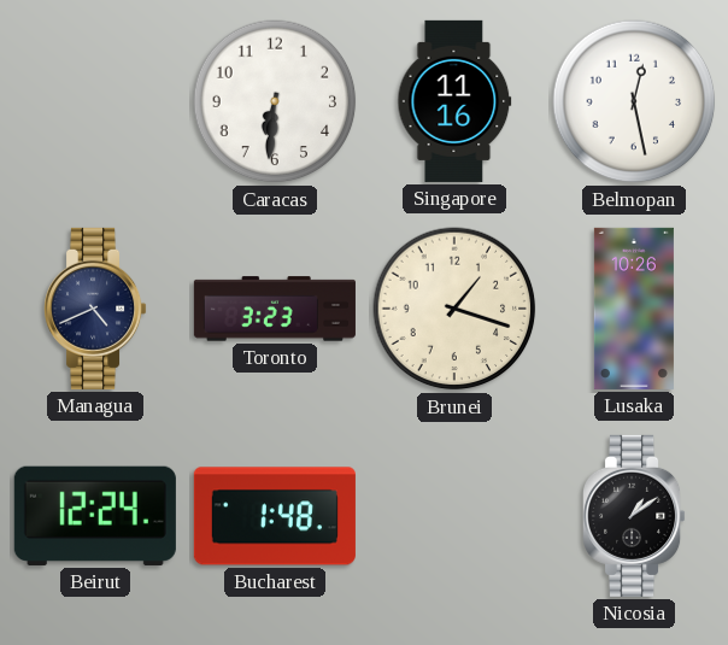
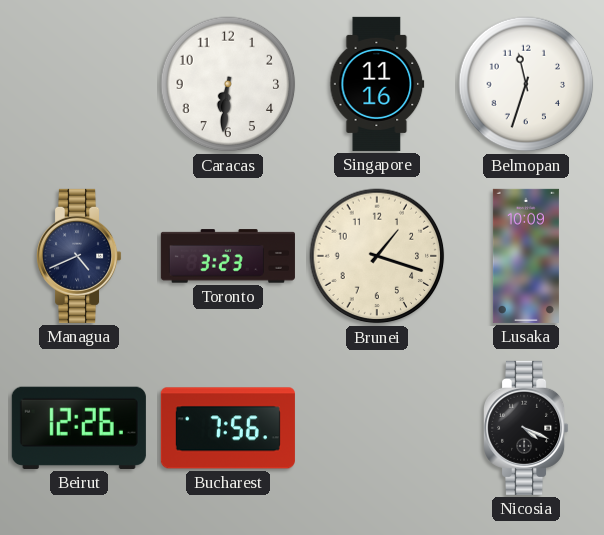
Belmopan: 12:28 -> 11:33
Lusaka: 10:26 -> 10:09
Beirut: 12:24 -> 12:26
Bucharest: 1:48 -> 7:56
Nicosia: 1:09 -> 4:19
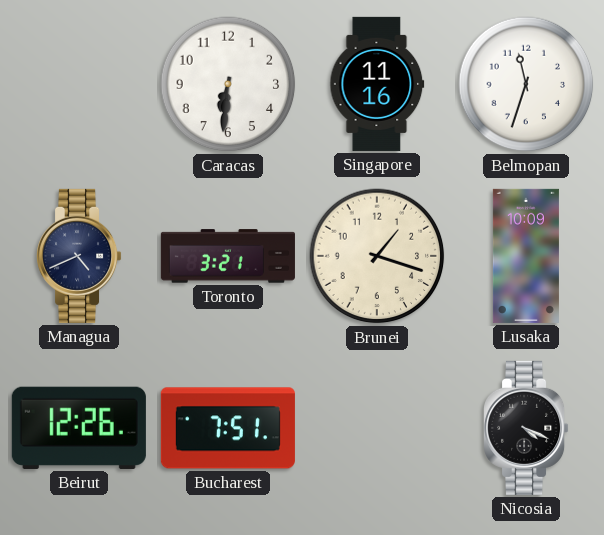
Toronto: 3:23 -> 3:21
Bucharest: 7:56 -> 7:51
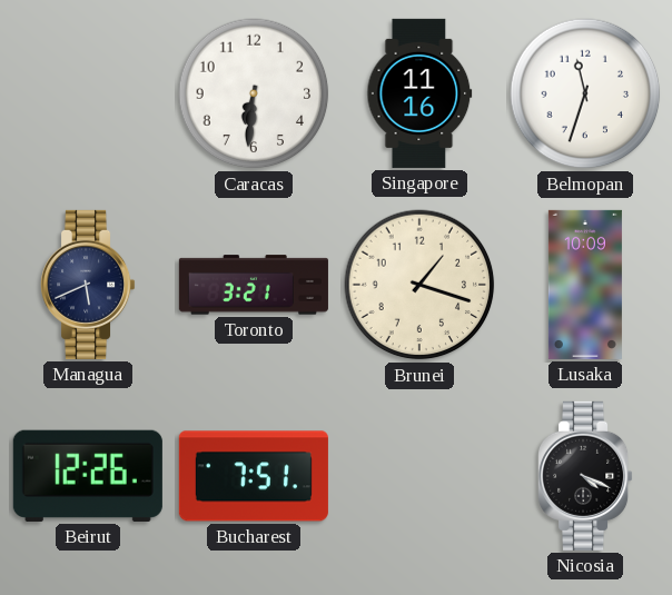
Managua: 4:41 -> 5:41
